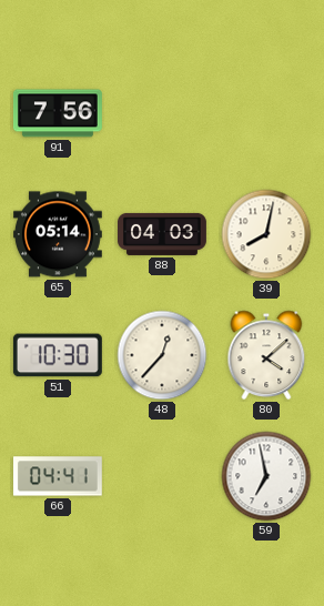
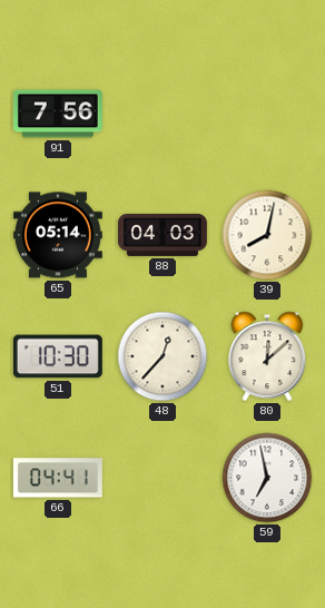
80: 4:08 -> 12:08
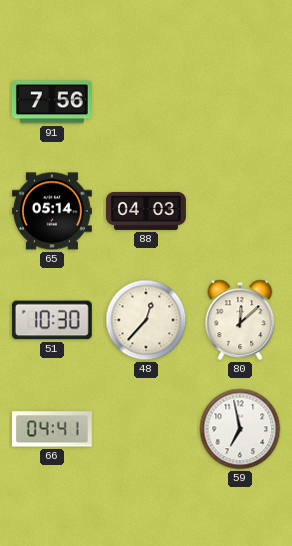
39: 8:02 -> none
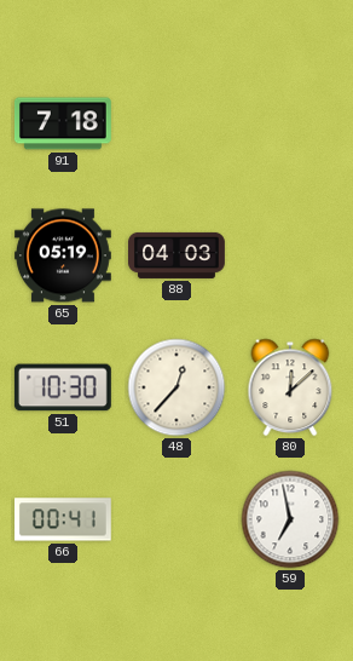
91: 7:56 -> 7:18
65: 05:14 -> 05:19
66: 04:41 -> 00:41
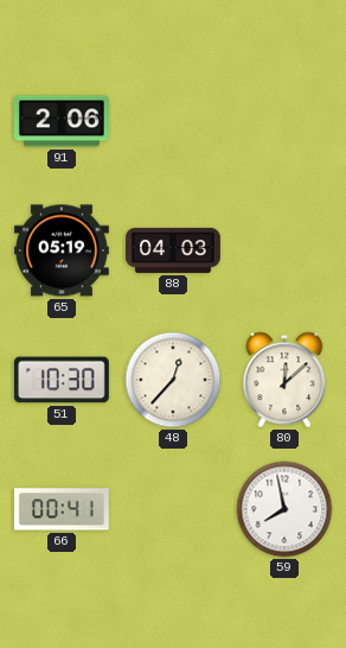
91: 7:18 -> 2:06
59: 6:58 -> 7:58
